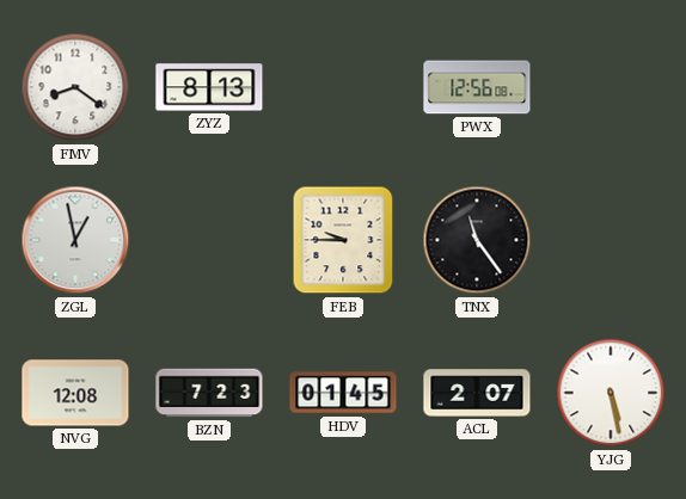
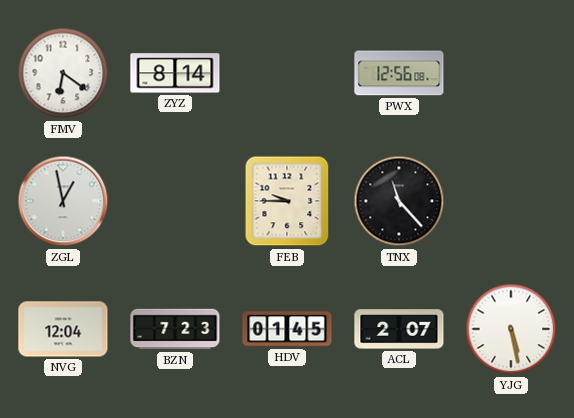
FMV: 8:21 -> 6:21
ZYZ: 8:13 -> 8:14
TNX: 11:24 -> 11:23
NVG: 12:08 -> 12:04
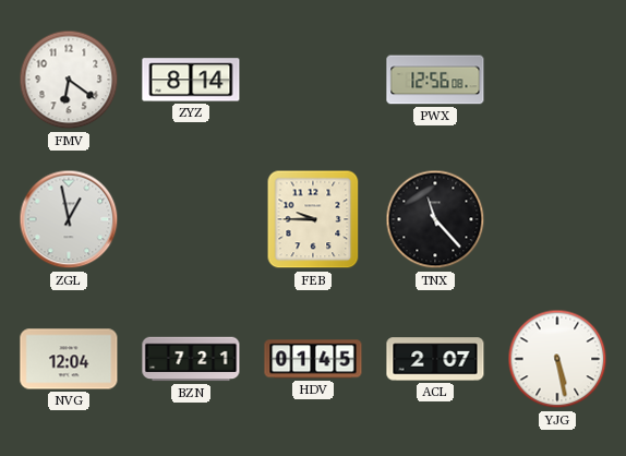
BZN: 7:23 -> 7:21
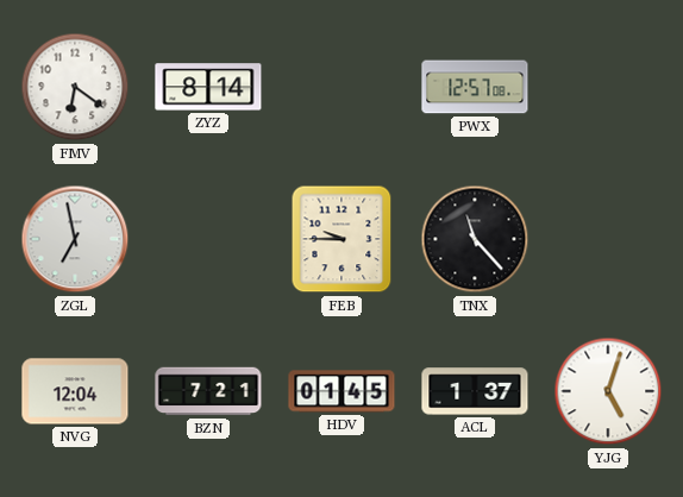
PWX: 12:56 -> 12:57
ZGL: 12:58 -> 6:58
ACL: 2:07 -> 1:37
YJG: 5:28 -> 5:03
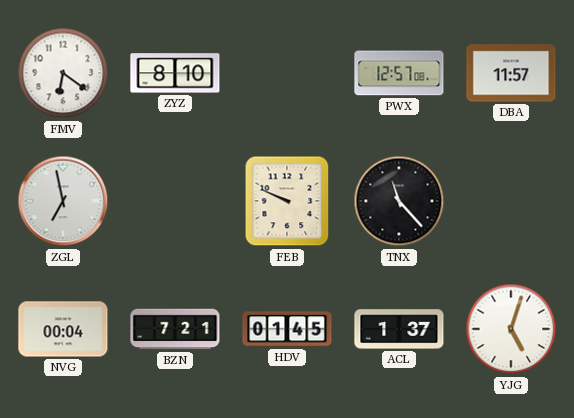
ZYZ: 8:14 -> 8:10
DBA: none -> 11:57
FEB: 9:45 -> 9:49
NVG: 12:04 -> 00:04
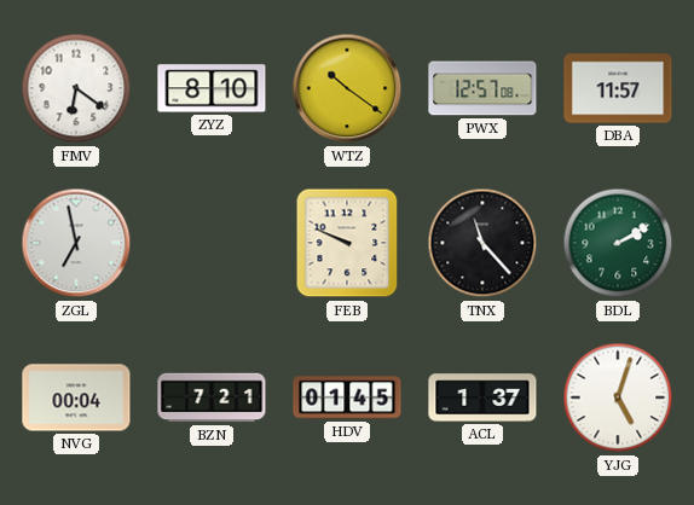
WTZ: none -> 10:21
BDL: none -> 2:10
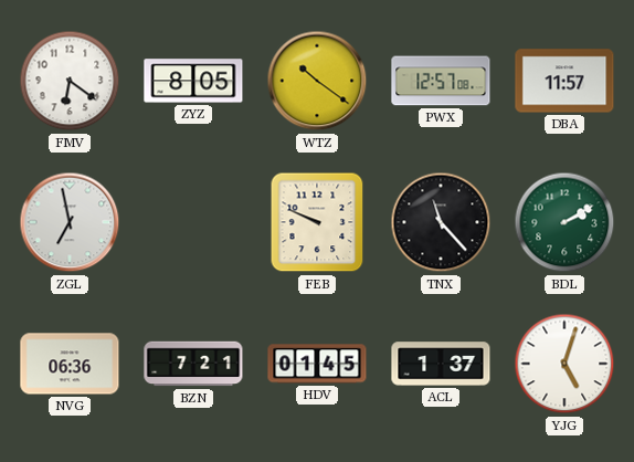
ZYZ: 8:10 -> 8:05
NVG: 00:04 -> 06:36
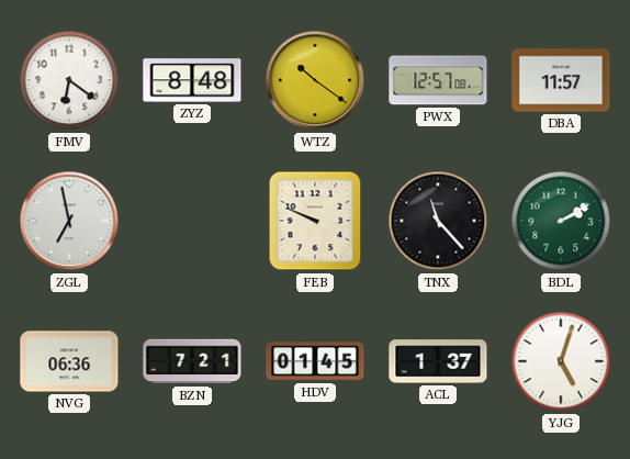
ZYZ: 8:05 -> 8:48
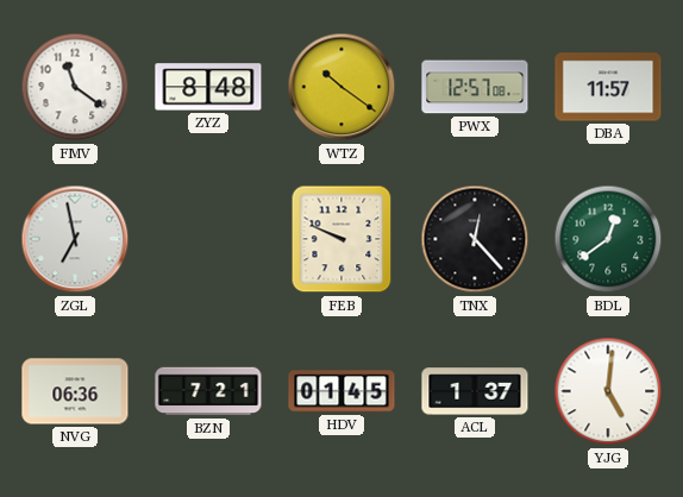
FMV: 6:21 -> 11:21
TNX: 11:23 -> 12:23
BDL: 2:10 -> 12:39
YJG: 5:03 -> 5:01
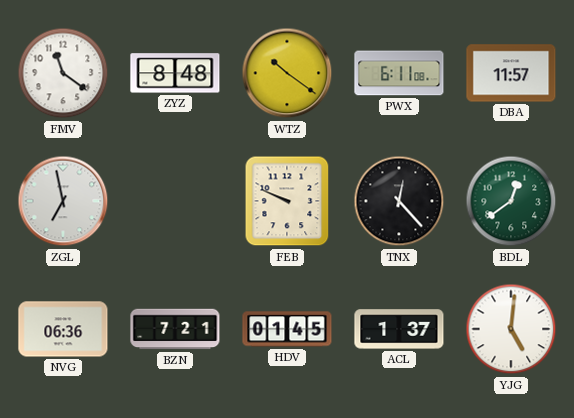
PWX: 12:57 -> 6:11
